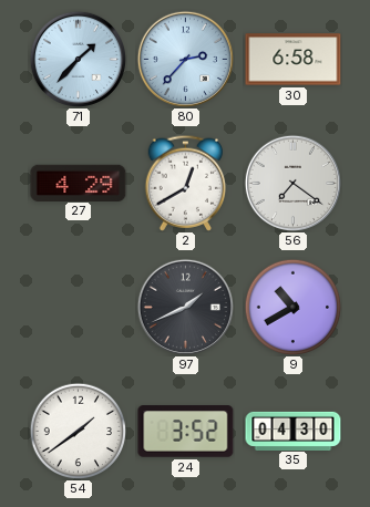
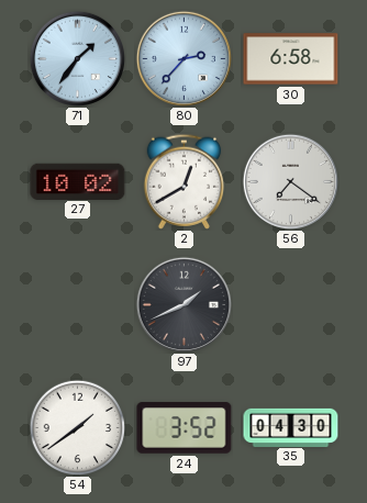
71: 1:37 -> 1:36
27: 4:29 -> 10:02
9: 10:40 -> none
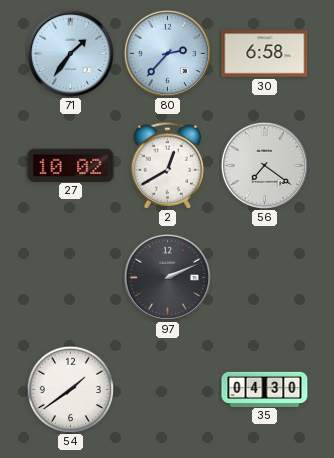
97: 1:41 -> 2:11
24: 3:52 -> none
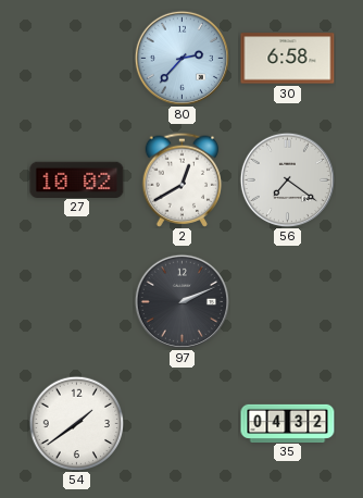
71: 1:36 -> none
35: 04:30 -> 04:32
